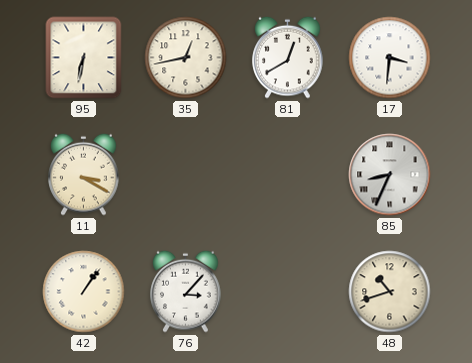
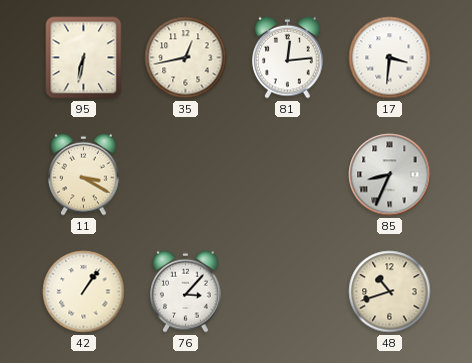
81: 12:40 -> 12:14
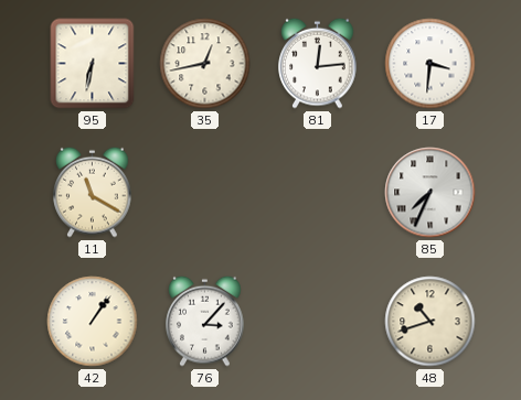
11: 3:20 -> 11:20
85: 8:34 -> 7:34
